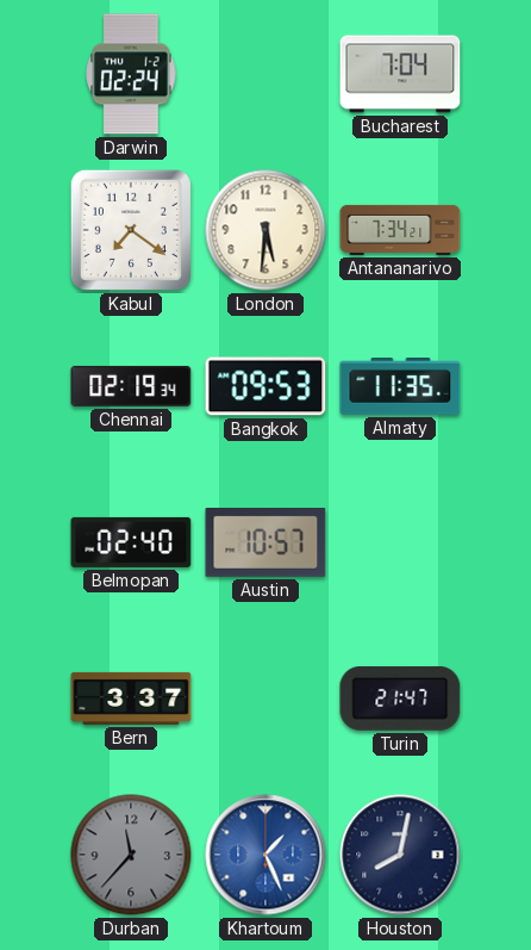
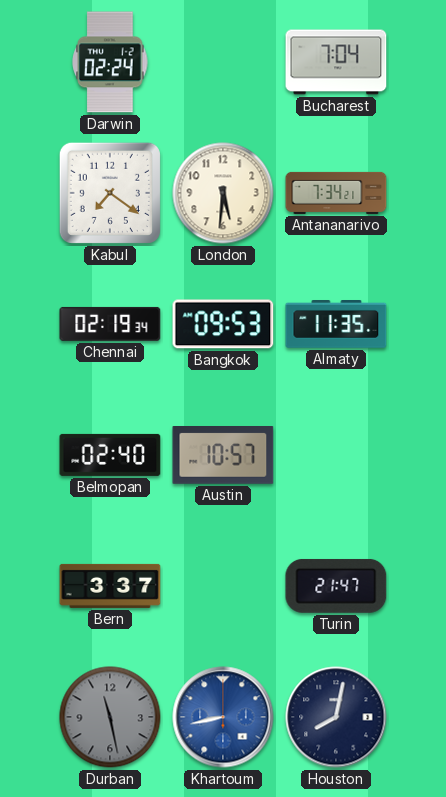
Durban: 11:37 -> 11:28
Khartoum: 1:26 -> 8:43
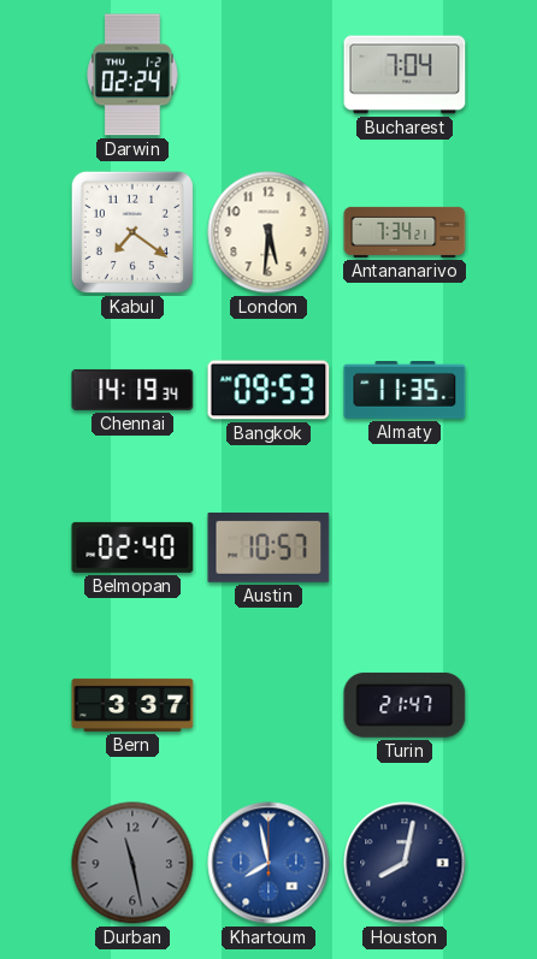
Chennai: 02:19 -> 14:19
Khartoum: 8:43 -> 7:58
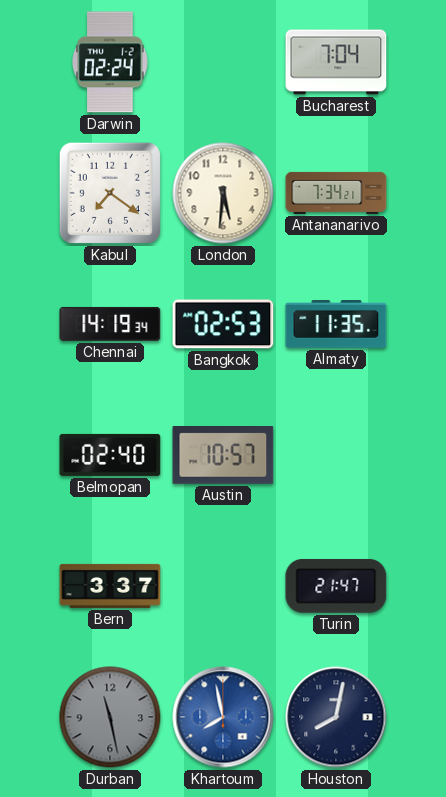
Bangkok: 09:53 -> 02:53
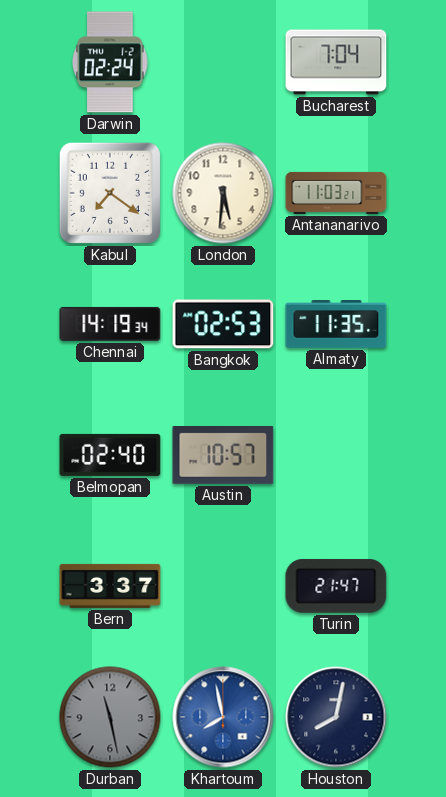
Antananarivo: 7:34 -> 11:03
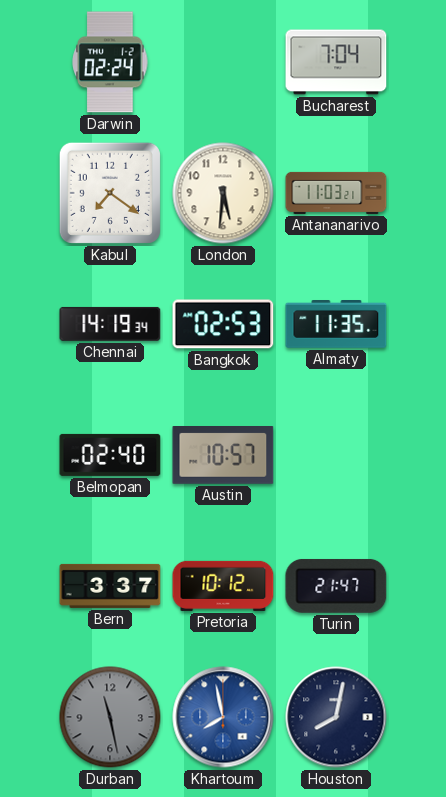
Pretoria: none -> 10:12
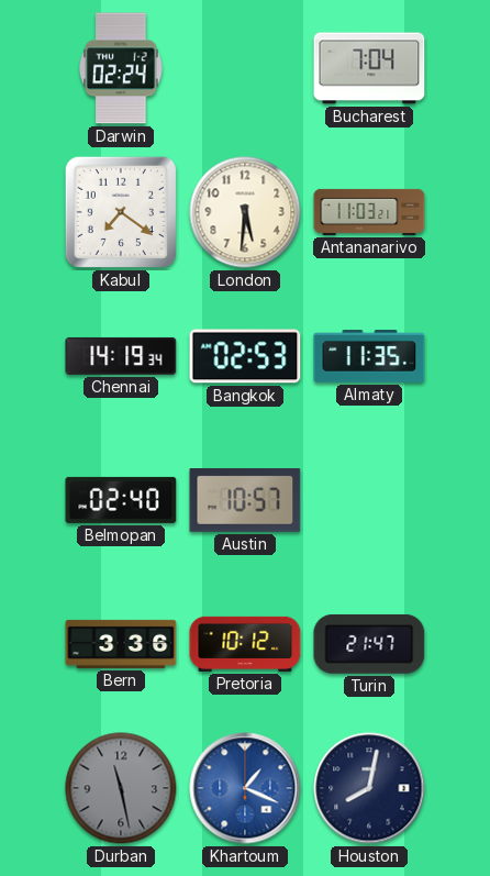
Bern: 3:37 -> 3:36
Khartoum: 7:58 -> 1:19
